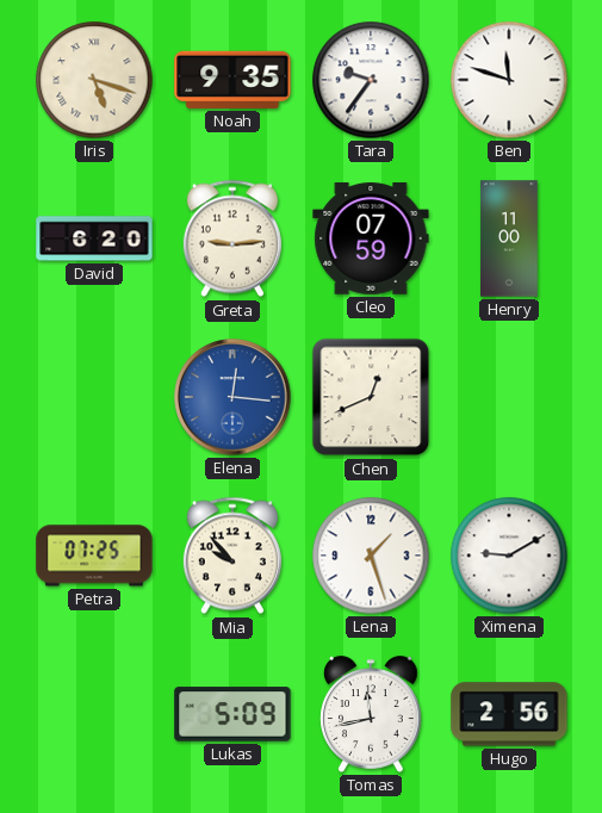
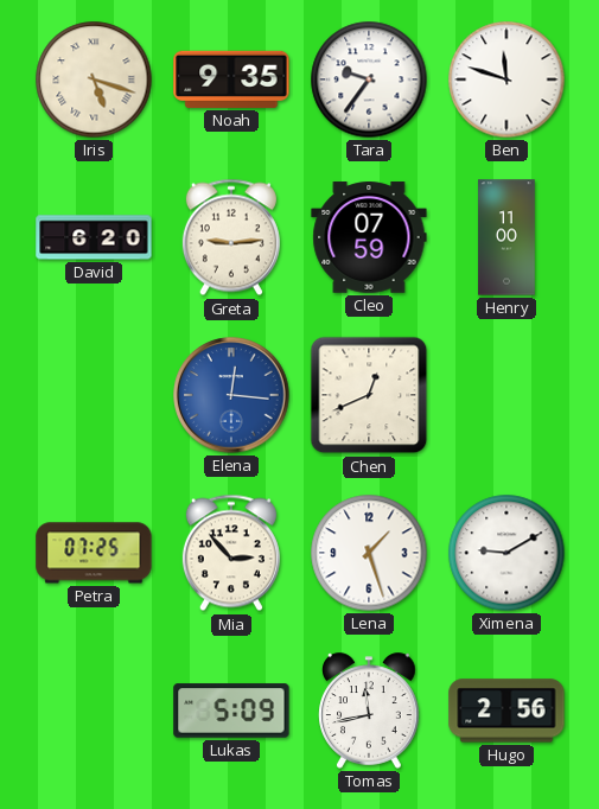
Mia: 9:53 -> 2:53
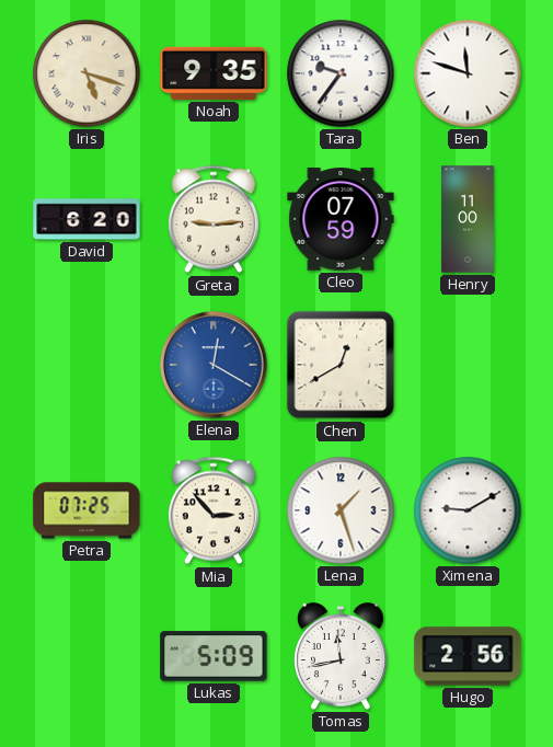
Elena: 12:16 -> 12:20
Chen: 12:41 -> 12:40
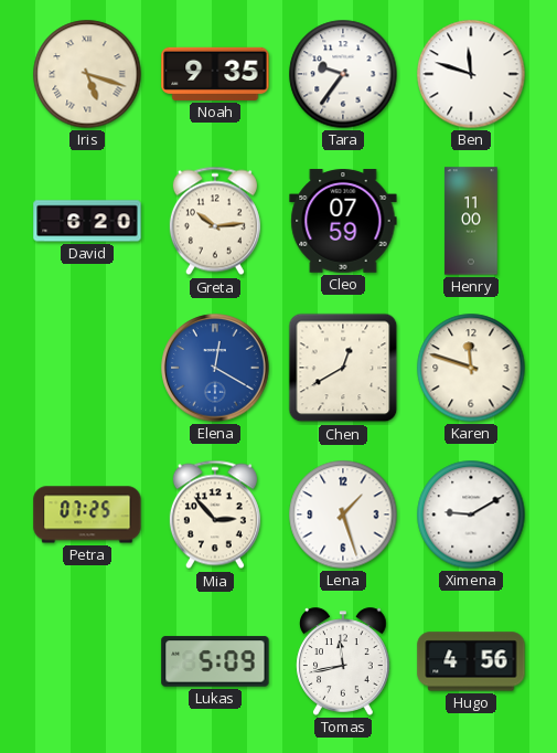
Greta: 9:14 -> 10:14
Karen: none -> 11:48
Hugo: 2:56 -> 4:56
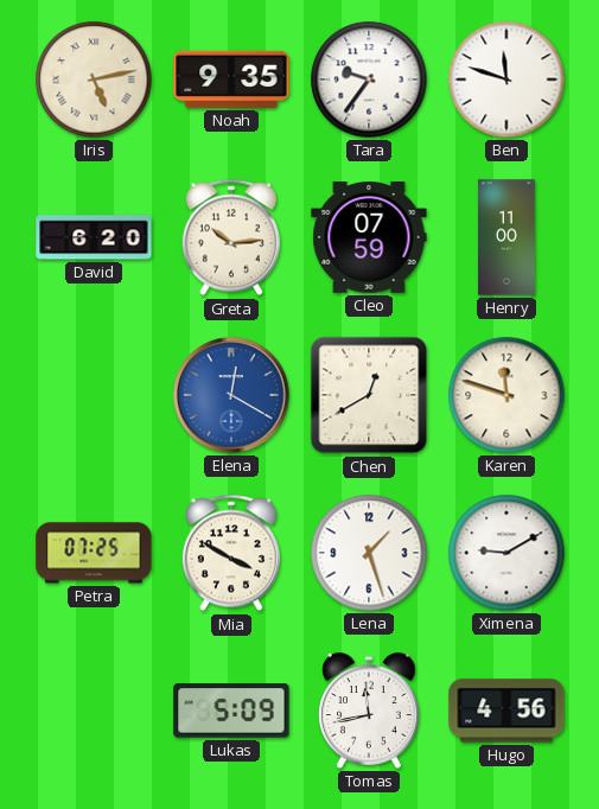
Iris: 5:18 -> 5:13
Mia: 2:53 -> 3:50
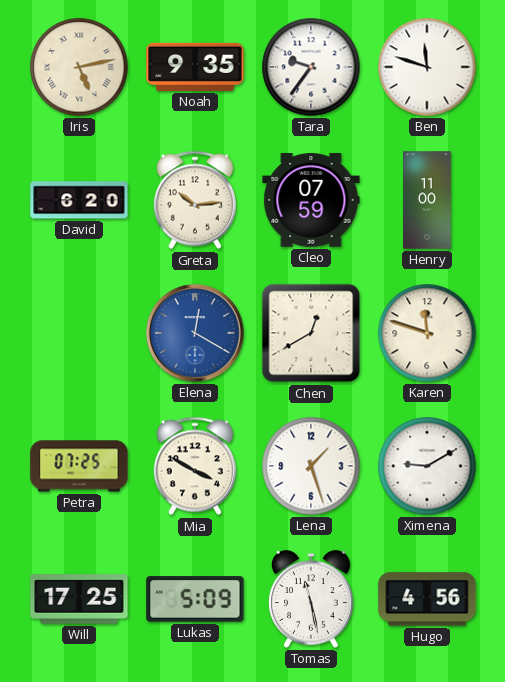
Will: none -> 17:25
Tomas: 11:43 -> 11:28
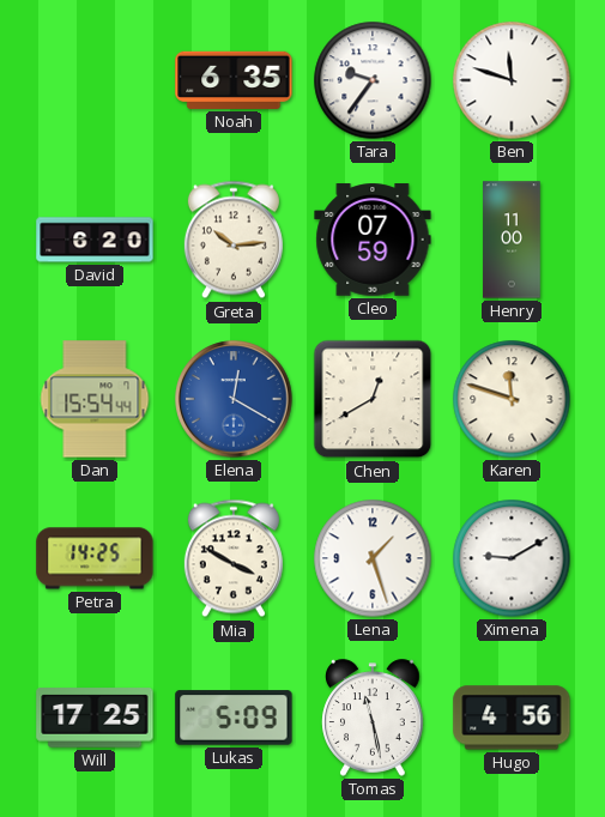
Iris: 5:13 -> none
Noah: 9:35 -> 6:35
Dan: none -> 15:54
Petra: 07:25 -> 14:25
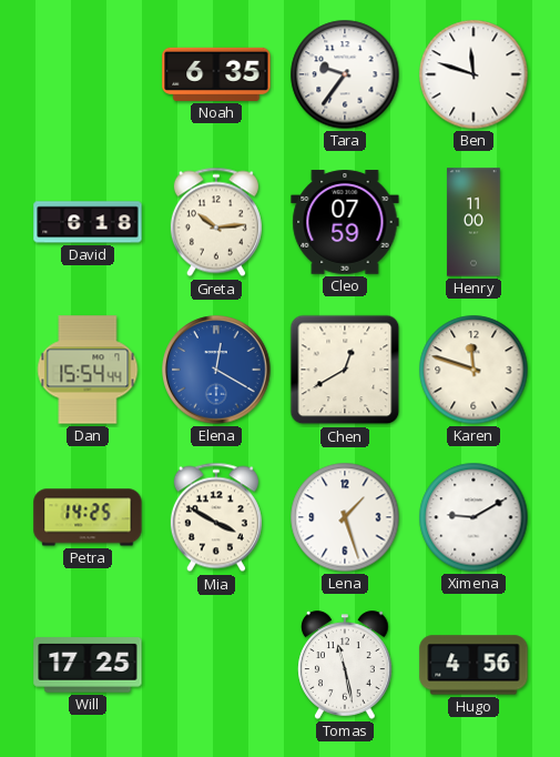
David: 6:20 -> 6:18
Lukas: 5:09 -> none
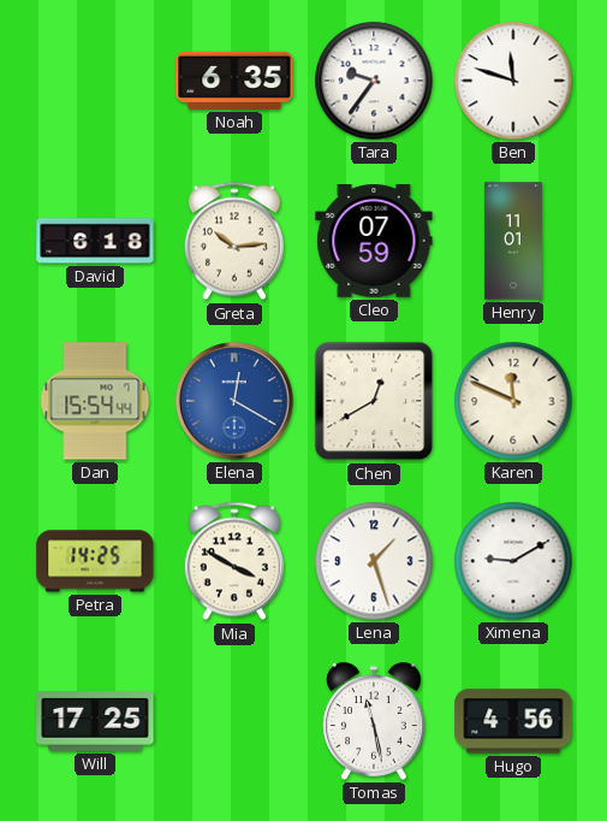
Henry: 11:00 -> 11:01
Karen: 11:48 -> 11:49
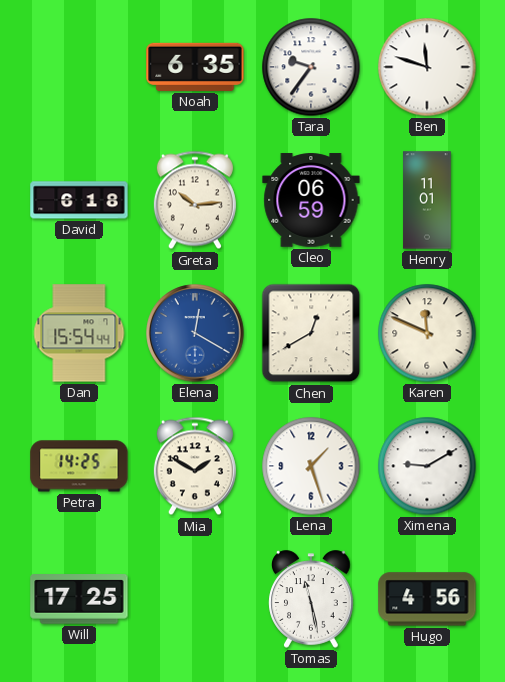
Cleo: 07:59 -> 06:59
Mia: 3:50 -> 1:50
